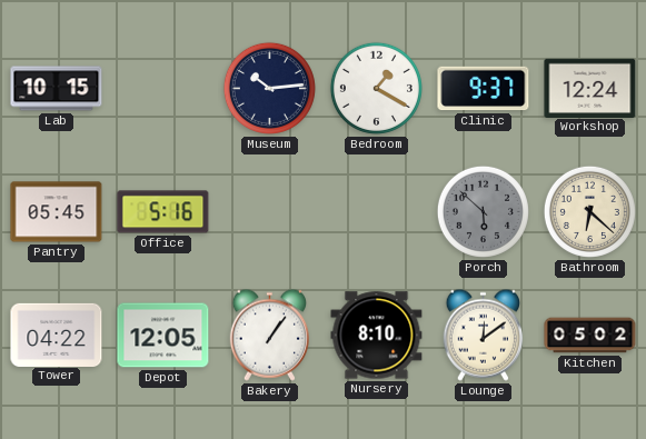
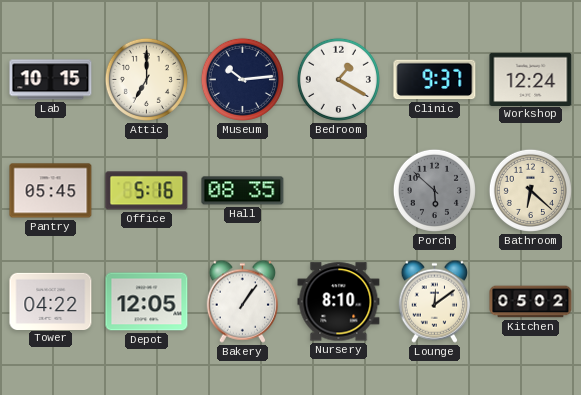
Attic: none -> 7:00
Hall: none -> 08:35
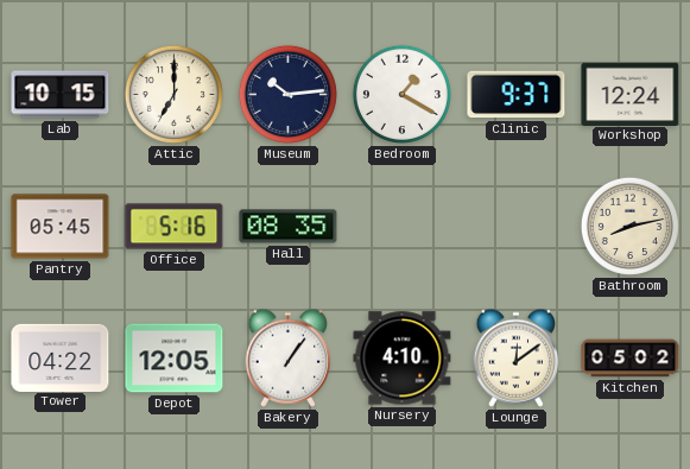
Porch: 5:52 -> none
Bathroom: 6:22 -> 8:13
Nursery: 8:10 -> 4:10
